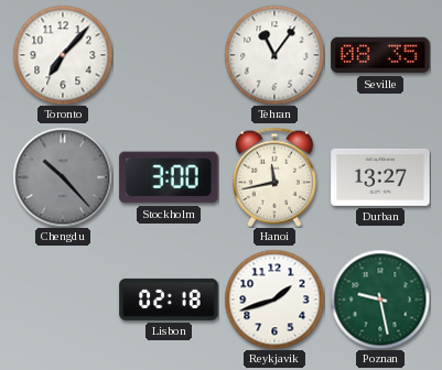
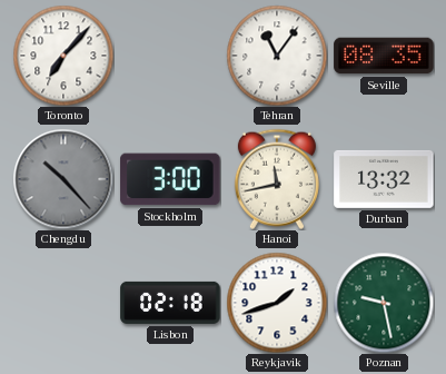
Durban: 13:27 -> 13:32
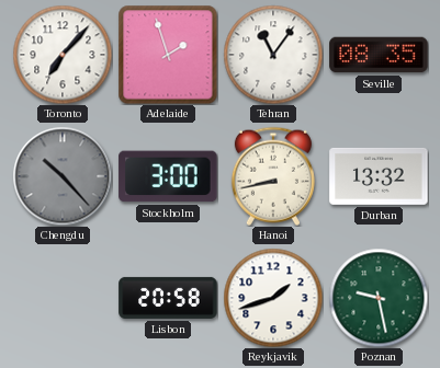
Adelaide: none -> 1:57
Hanoi: 11:43 -> 8:43
Lisbon: 02:18 -> 20:58
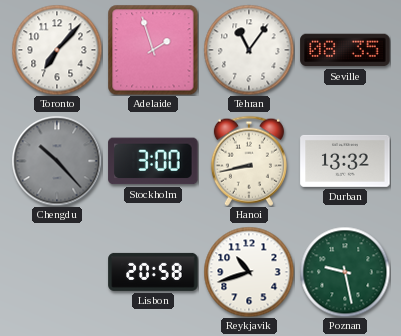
Reykjavik: 1:42 -> 10:42
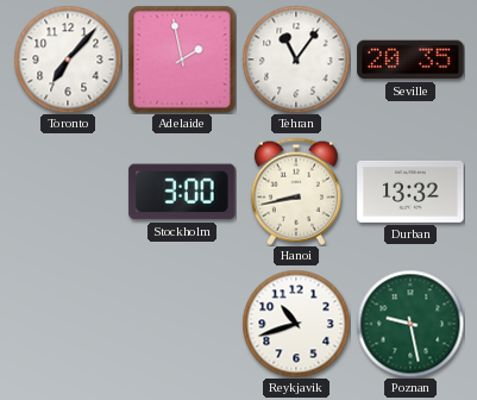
Adelaide: 1:57 -> 1:58
Seville: 08:35 -> 20:35
Chengdu: 10:23 -> none
Lisbon: 20:58 -> none
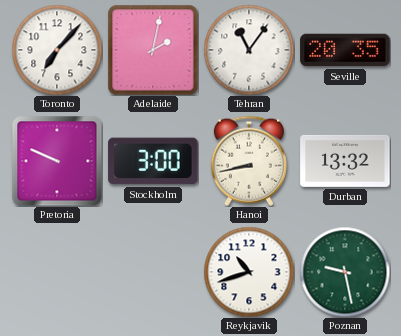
Adelaide: 1:58 -> 2:02
Pretoria: none -> 9:49
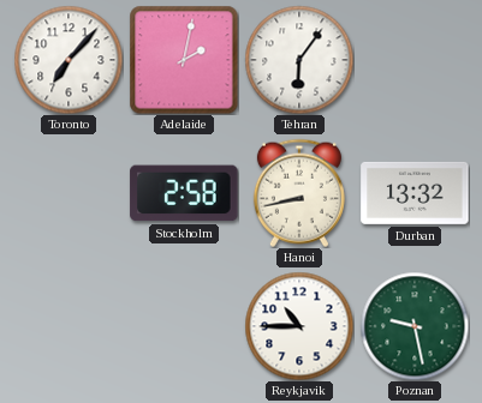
Tehran: 11:06 -> 6:06
Seville: 20:35 -> none
Pretoria: 9:49 -> none
Stockholm: 3:00 -> 2:58
Reykjavik: 10:42 -> 10:45
